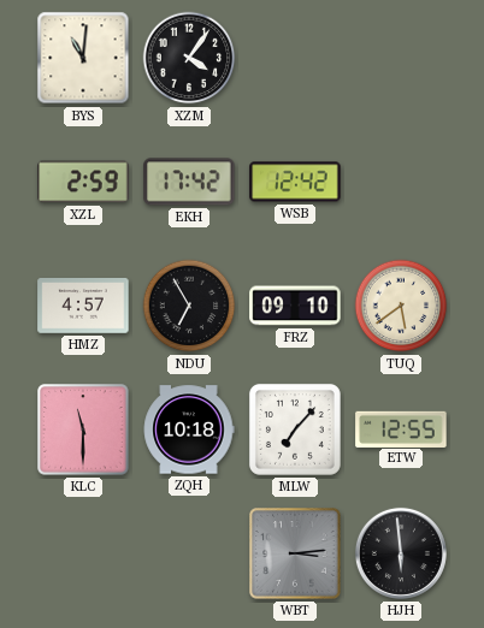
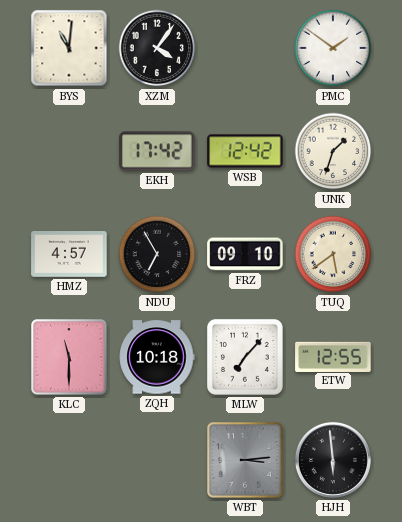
PMC: none -> 1:51
XZL: 2:59 -> none
UNK: none -> 1:33
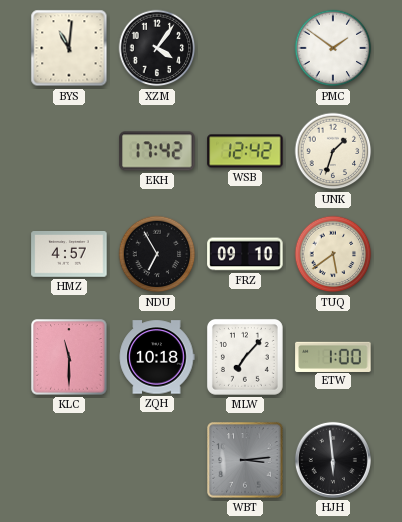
ETW: 12:55 -> 1:00
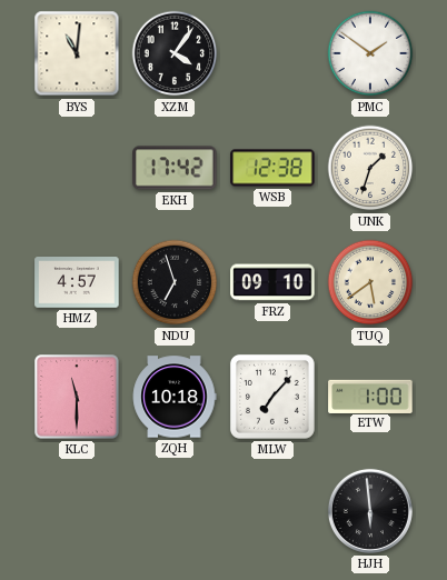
WSB: 12:42 -> 12:38
NDU: 6:55 -> 6:57
WBT: 3:14 -> none
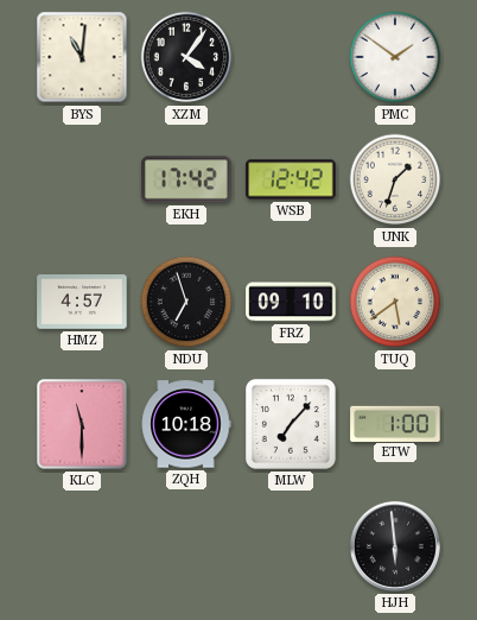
WSB: 12:38 -> 12:42
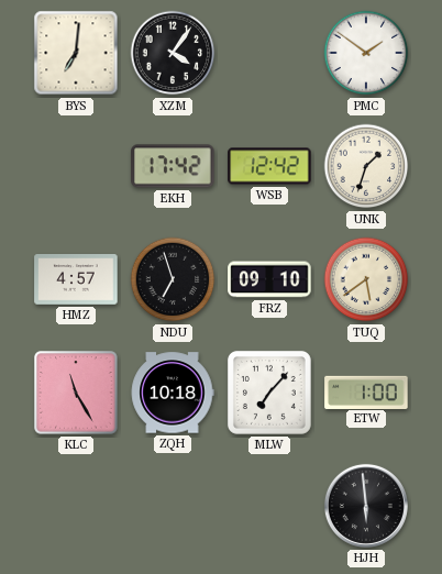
BYS: 11:01 -> 7:01
KLC: 11:30 -> 11:25
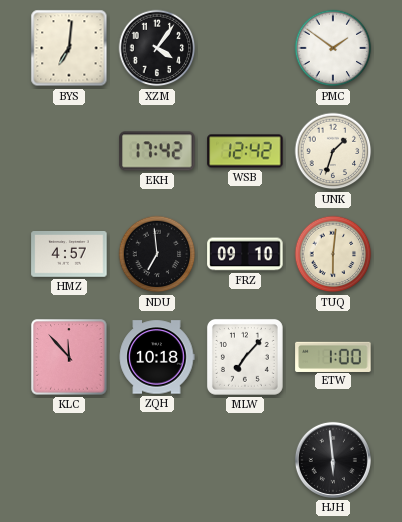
NDU: 6:57 -> 6:59
TUQ: 5:39 -> 6:01
KLC: 11:25 -> 11:53
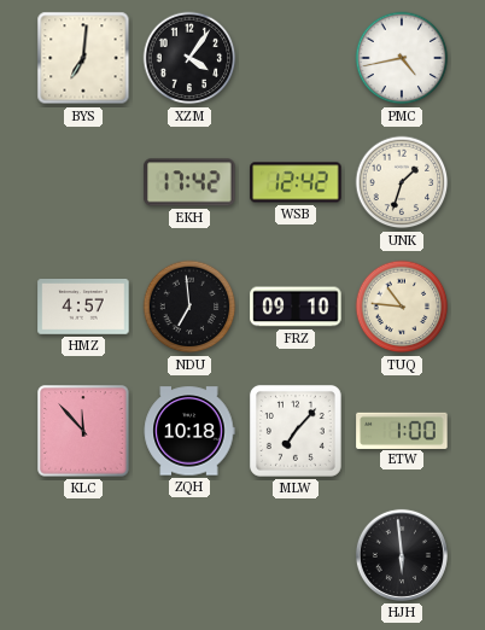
PMC: 1:51 -> 4:43
TUQ: 6:01 -> 10:46
